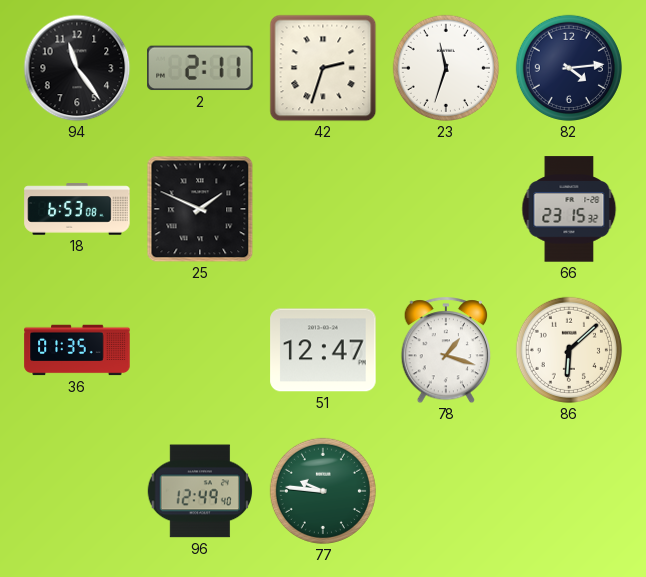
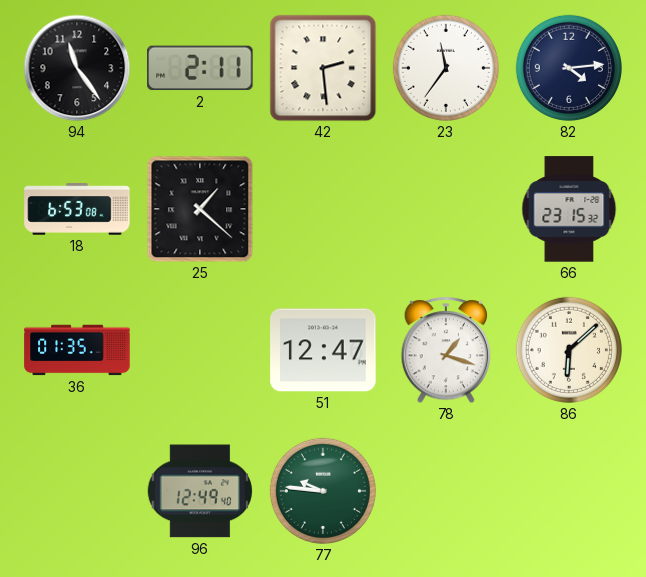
42: 2:33 -> 2:29
23: 11:33 -> 11:36
25: 1:49 -> 1:22
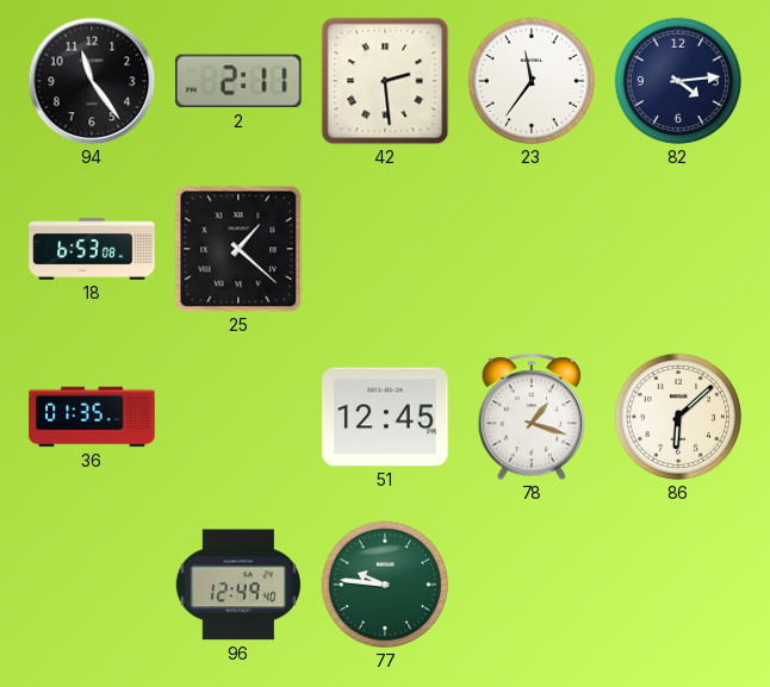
66: 23:15 -> none
51: 12:47 -> 12:45
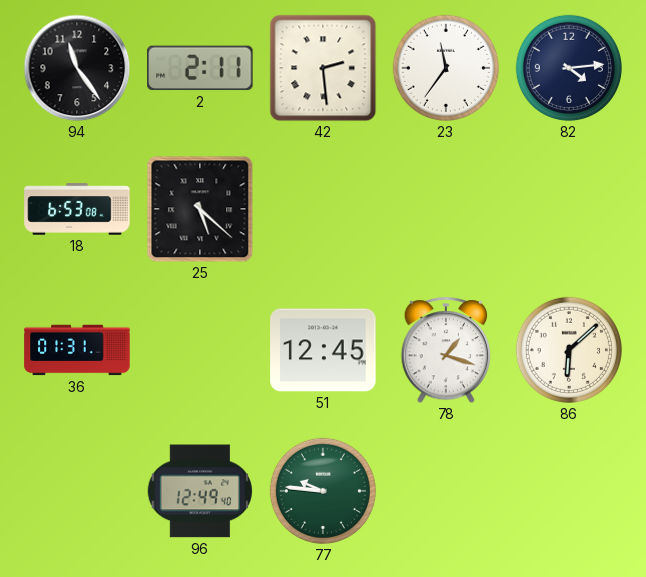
25: 1:22 -> 5:22
36: 01:35 -> 01:31
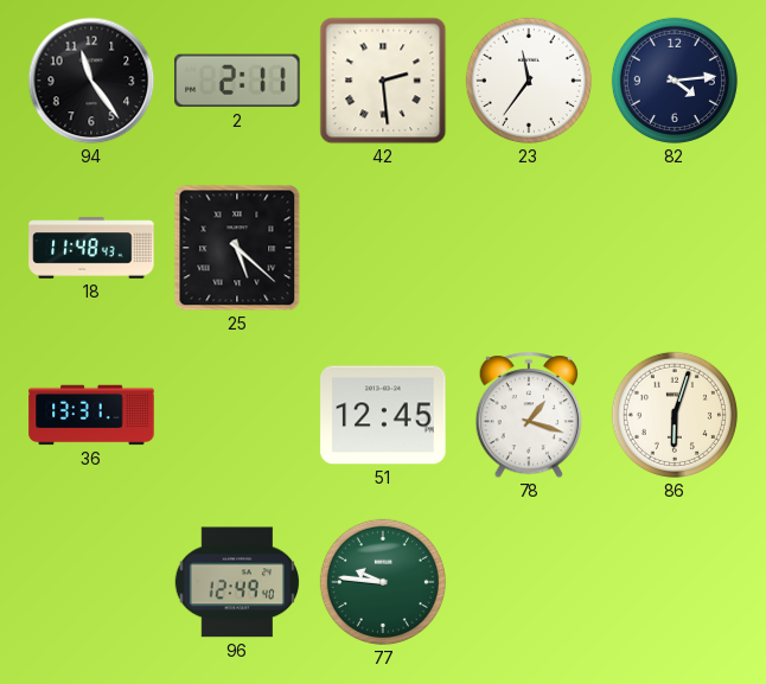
18: 6:53 -> 11:48
36: 01:31 -> 13:31
86: 6:08 -> 6:03
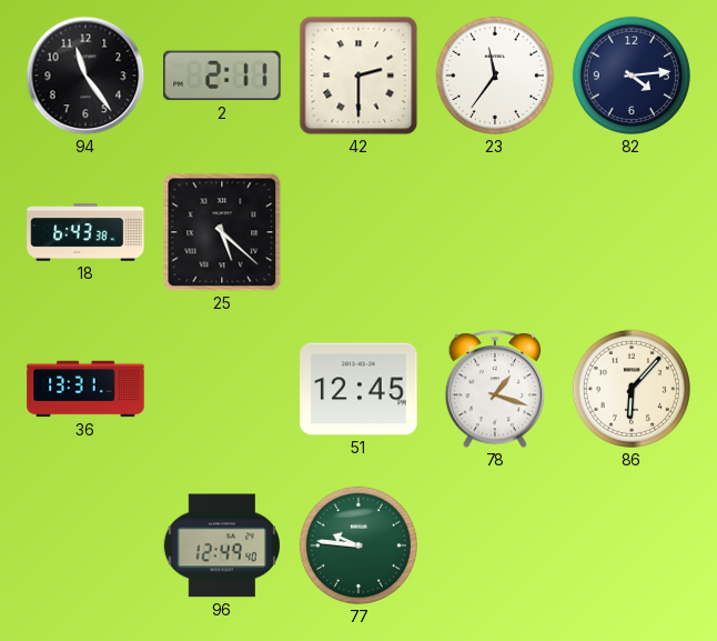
42: 2:29 -> 2:30
18: 11:48 -> 6:43
86: 6:03 -> 6:07
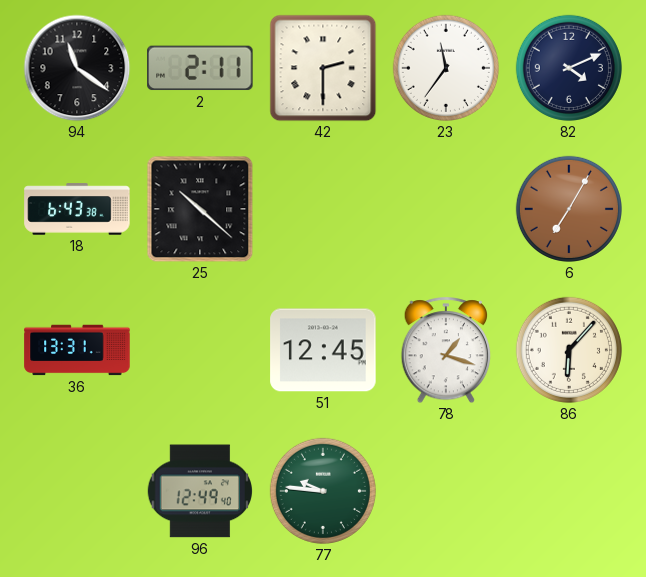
94: 11:24 -> 11:21
82: 4:14 -> 4:11
25: 5:22 -> 10:22
6: none -> 7:05
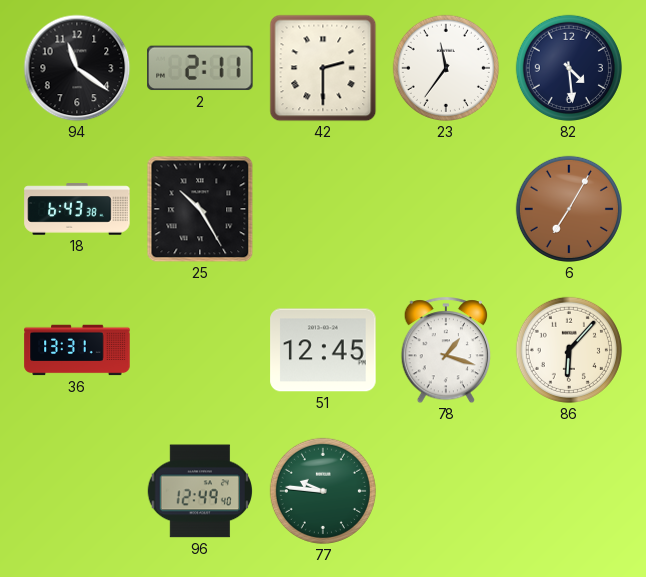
82: 4:11 -> 4:29
25: 10:22 -> 10:25
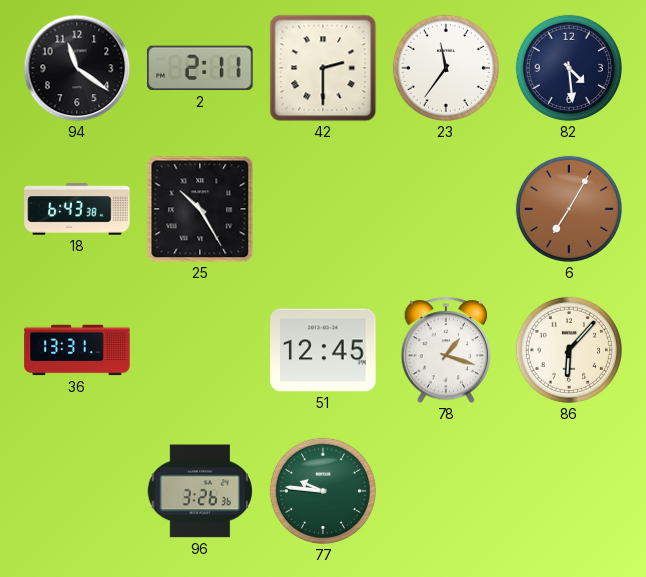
96: 12:49 -> 3:26
